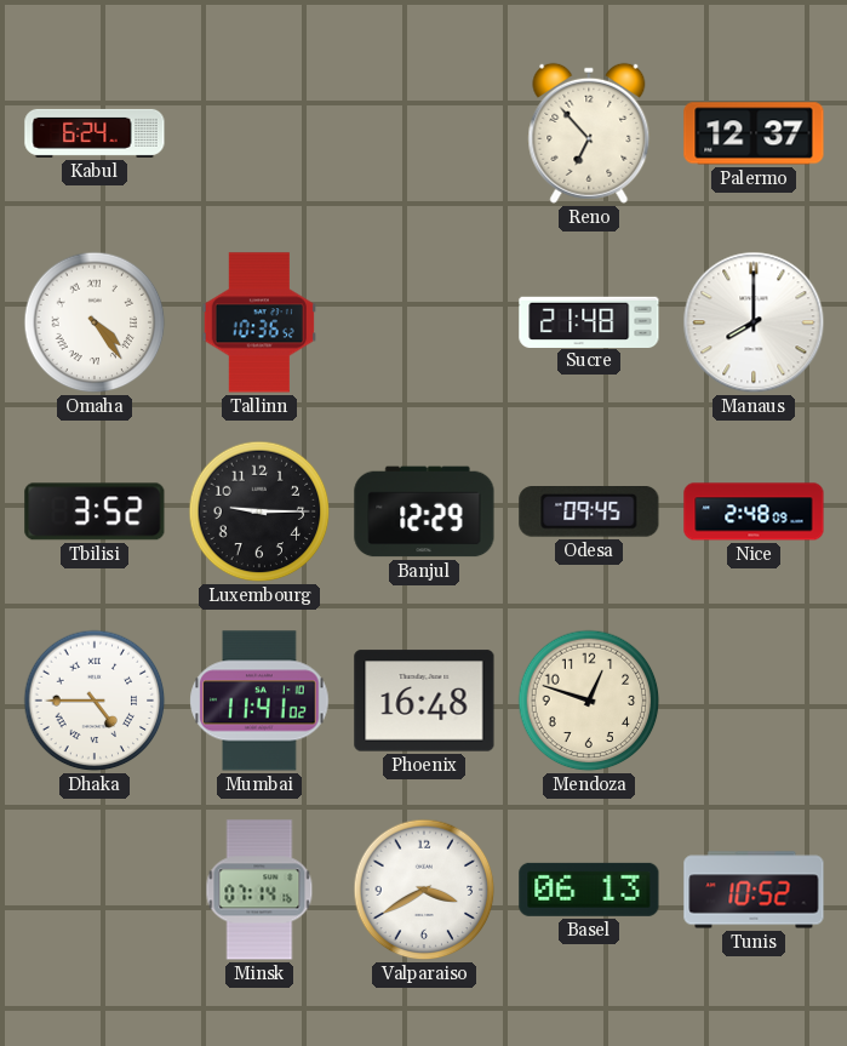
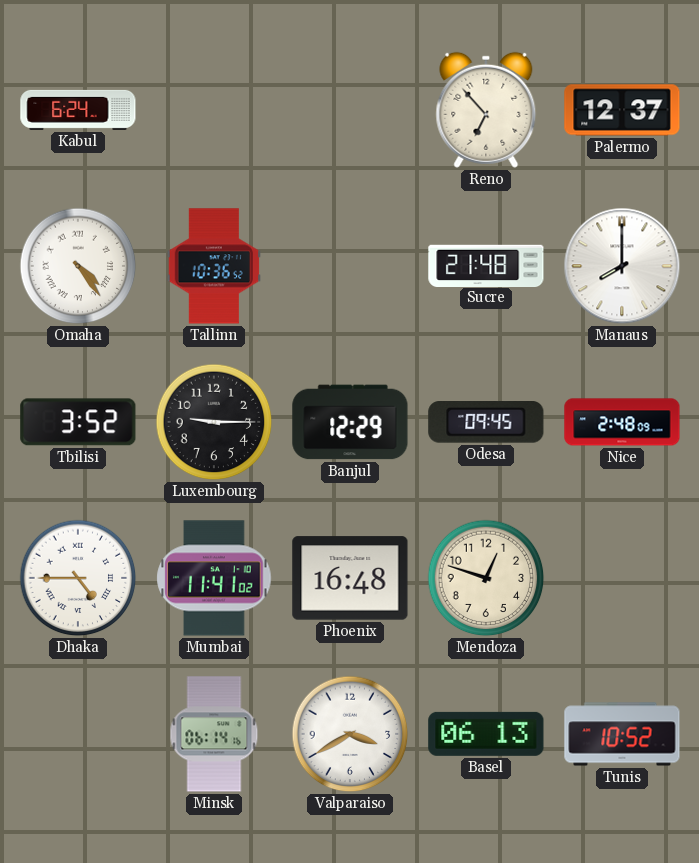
Minsk: 07:14 -> 06:14
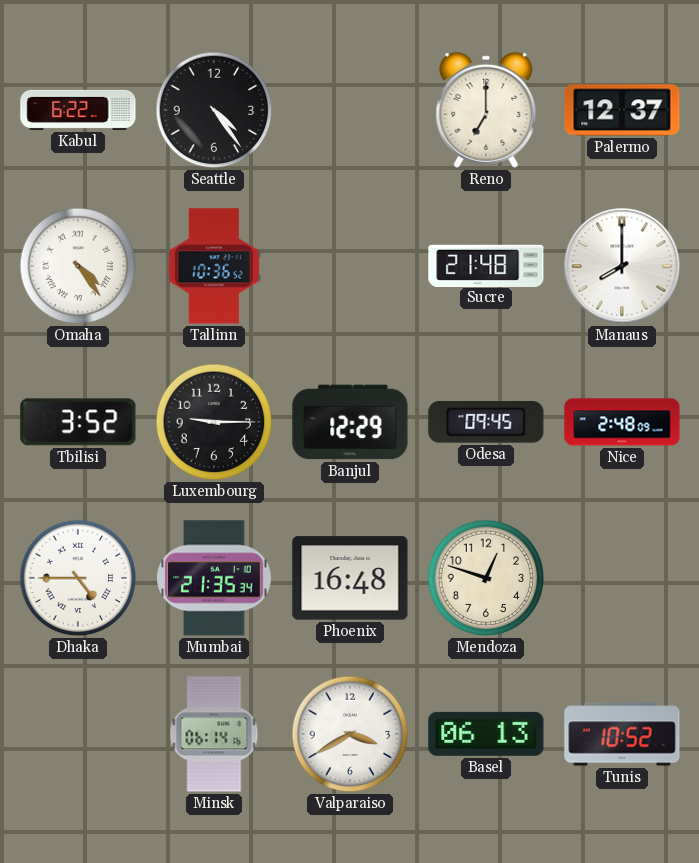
Kabul: 6:24 -> 6:22
Seattle: none -> 4:24
Reno: 6:53 -> 7:00
Mumbai: 11:41 -> 21:35
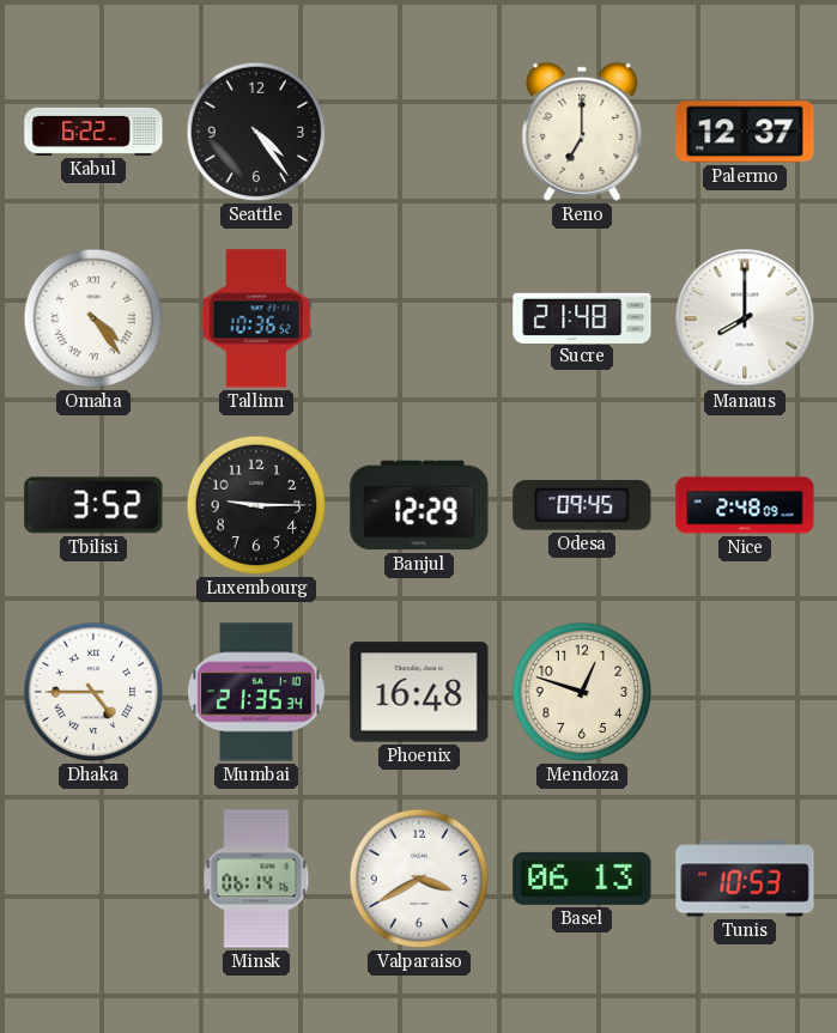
Tunis: 10:52 -> 10:53
